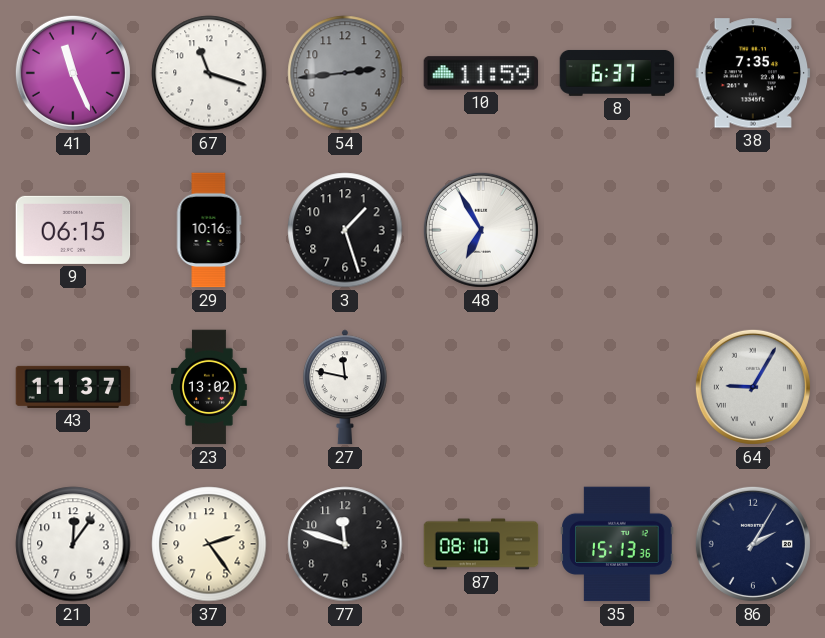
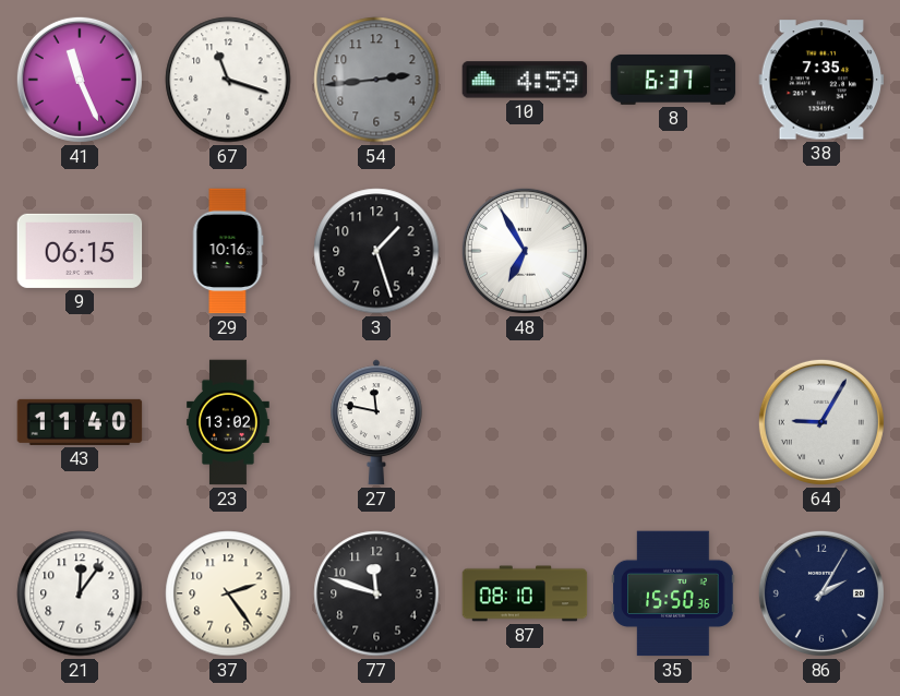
10: 11:59 -> 4:59
43: 11:37 -> 11:40
35: 15:13 -> 15:50
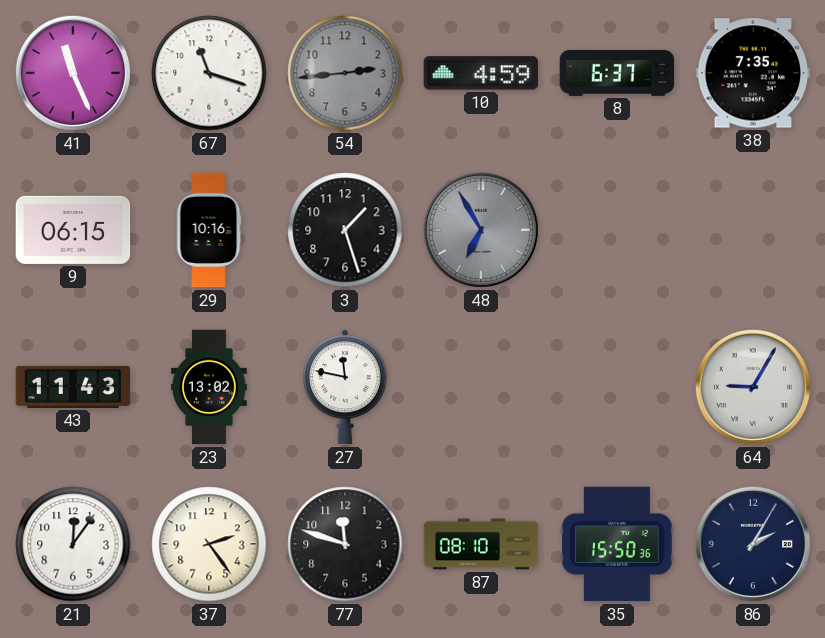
48 dial: white -> grey
43: 11:40 -> 11:43
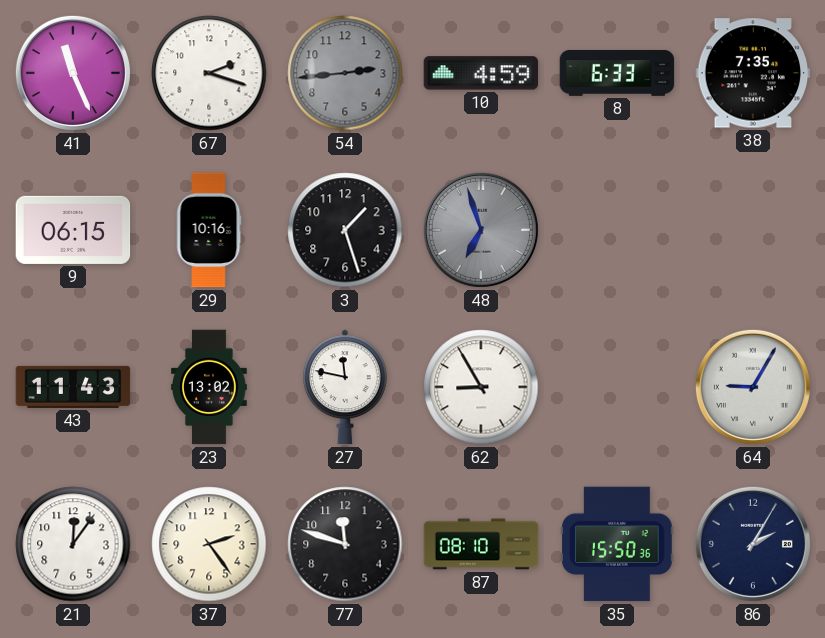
67: 11:18 -> 2:18
8: 6:37 -> 6:33
48: 6:55 -> 6:57
62: none -> 8:55
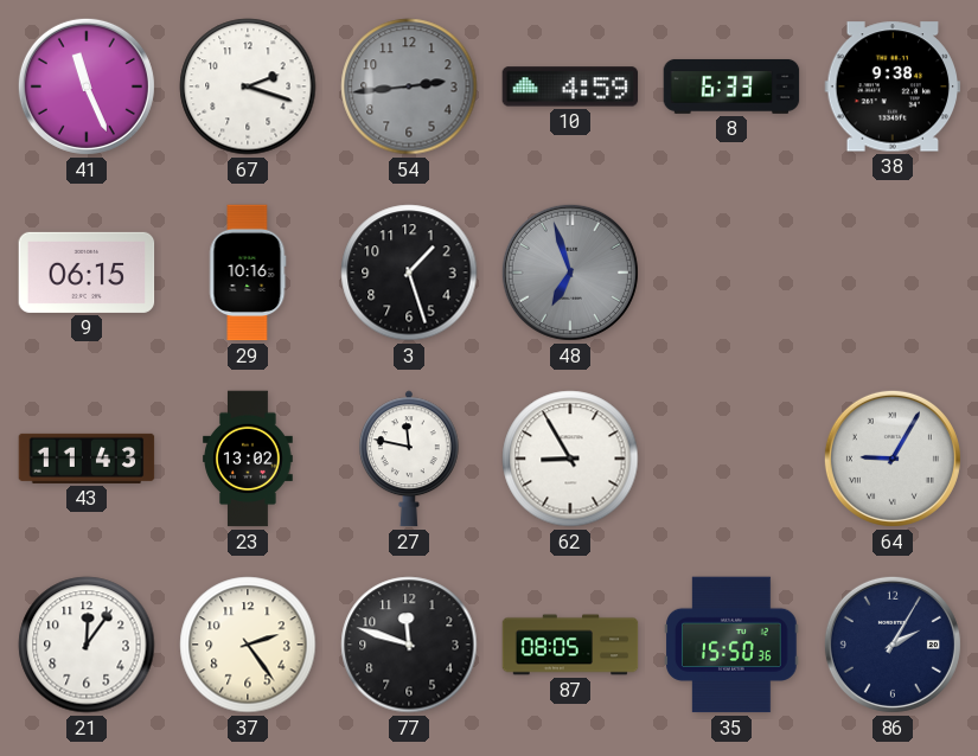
38: 7:35 -> 9:38
87: 08:10 -> 08:05
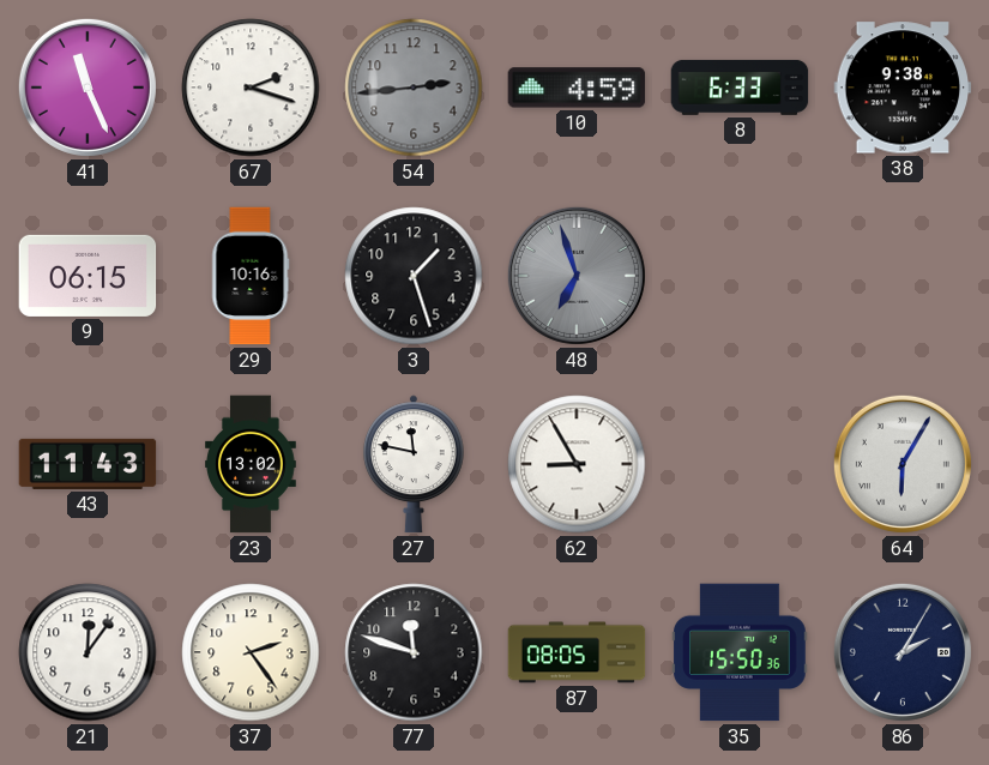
64: 9:05 -> 6:05
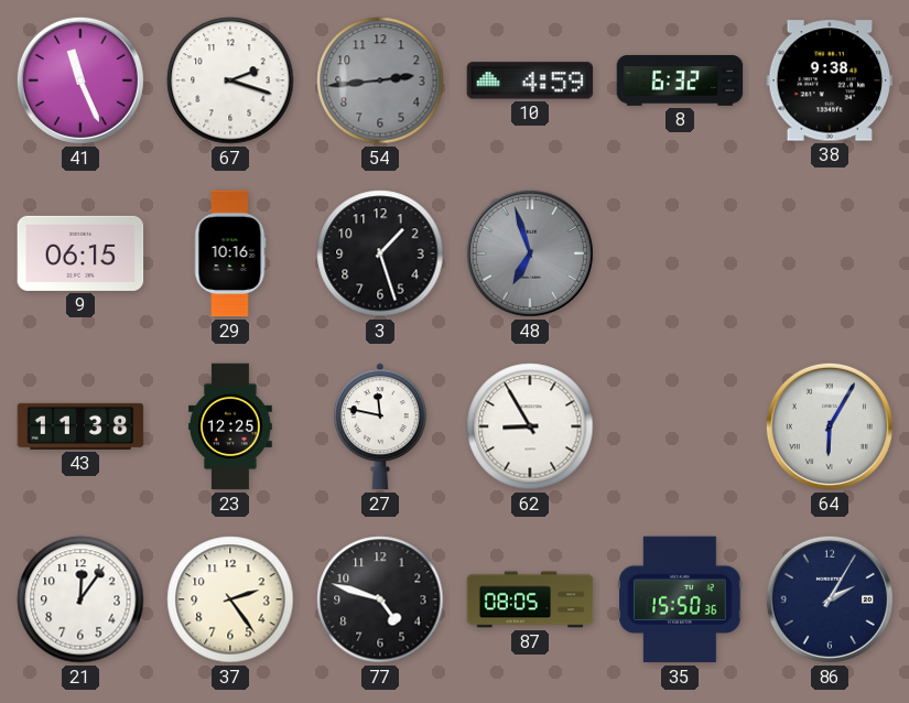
8: 6:33 -> 6:32
43: 11:43 -> 11:38
23: 13:02 -> 12:25
77: 11:48 -> 4:48
